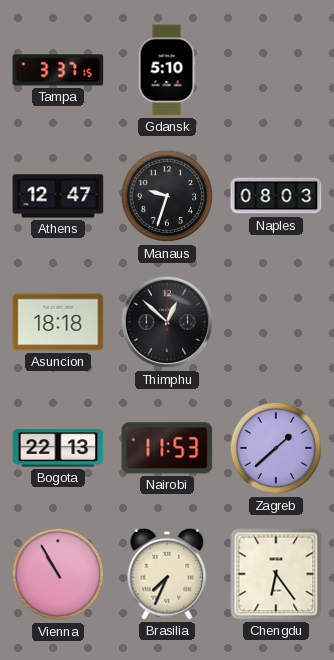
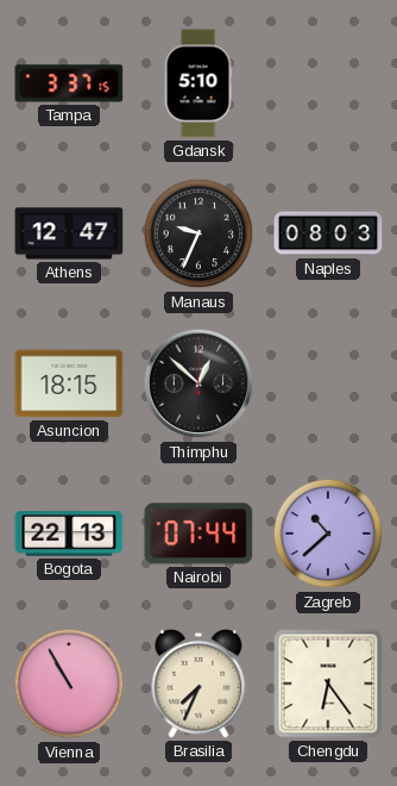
Manaus: 9:33 -> 9:34
Asuncion: 18:18 -> 18:15
Nairobi: 11:53 -> 07:44
Zagreb: 1:38 -> 10:38
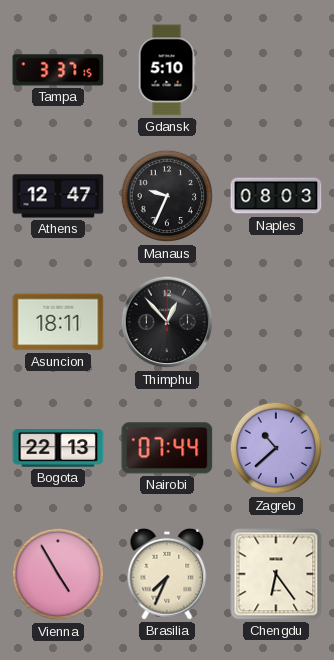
Asuncion: 18:15 -> 18:11
Thimphu: 12:52 -> 12:53
Vienna: 10:55 -> 4:55
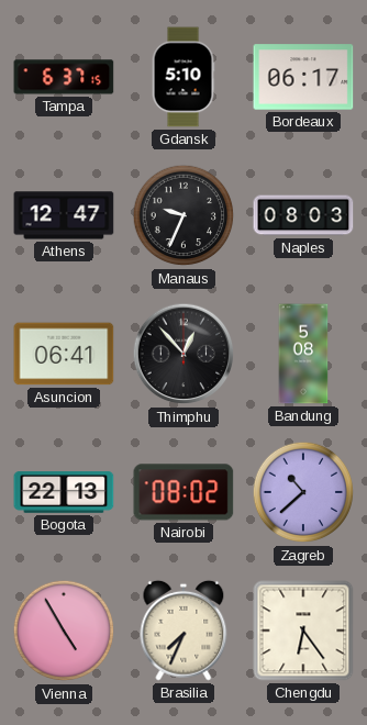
Tampa: 3:37 -> 6:37
Bordeaux: none -> 06:17
Asuncion: 18:11 -> 06:41
Bandung: none -> 5:08
Nairobi: 07:44 -> 08:02
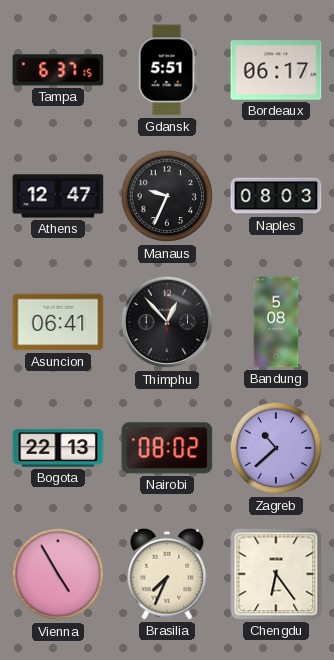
Gdansk: 5:10 -> 5:51
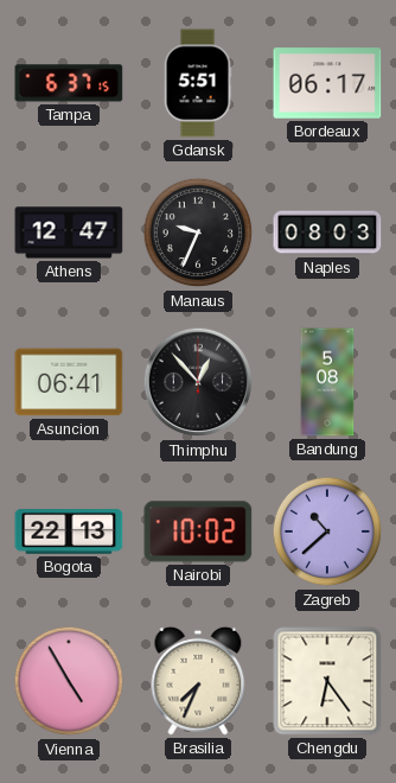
Nairobi: 08:02 -> 10:02
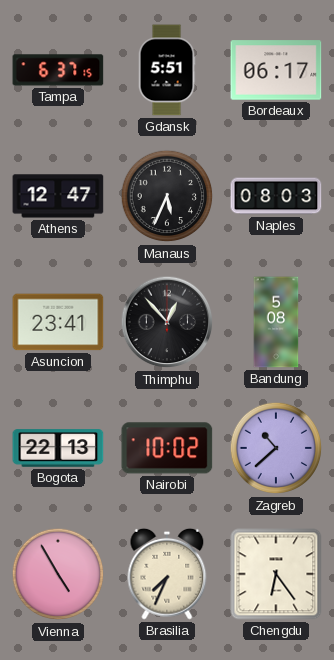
Manaus: 9:34 -> 5:34
Asuncion: 06:41 -> 23:41
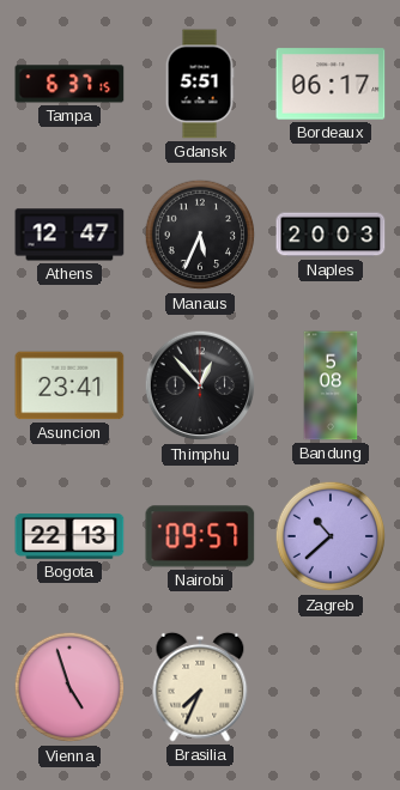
Naples: 08:03 -> 20:03
Nairobi: 10:02 -> 09:57
Vienna: 4:55 -> 4:57
Chengdu: 6:24 -> none
